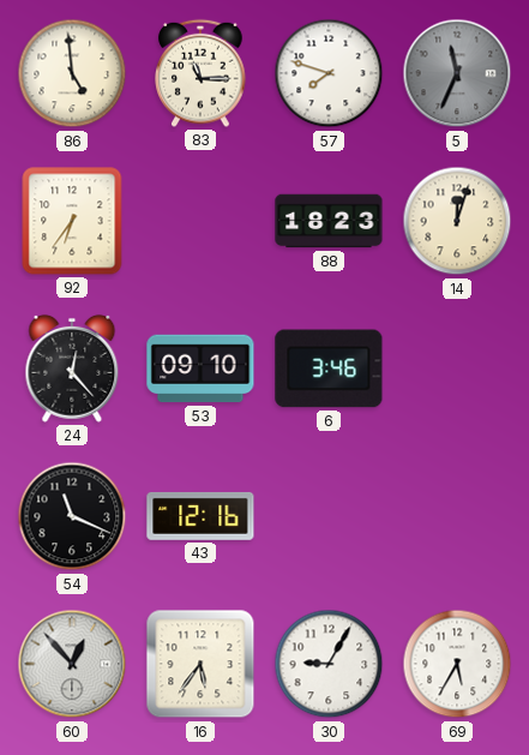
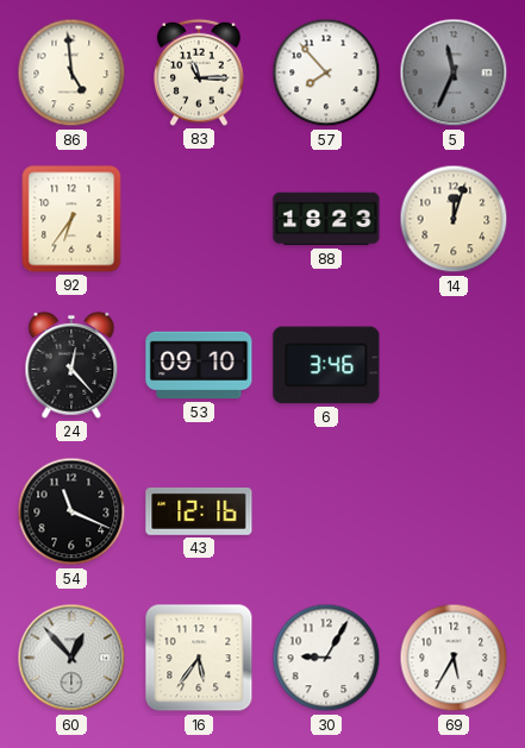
57: 7:48 -> 7:53
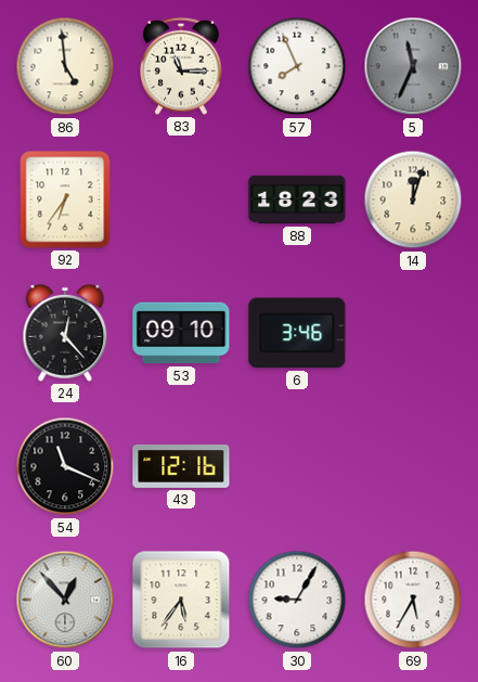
57: 7:53 -> 7:56
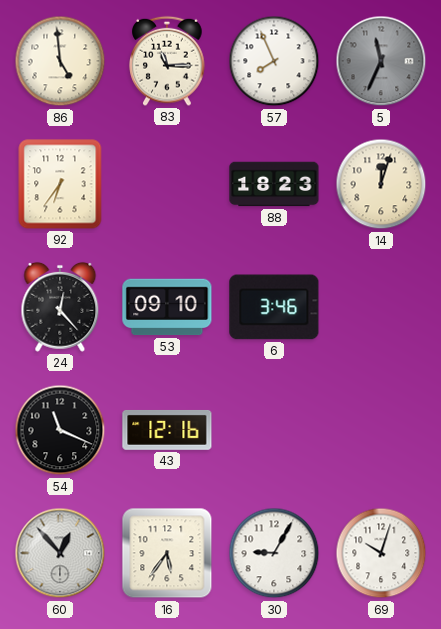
69: 5:35 -> 10:03
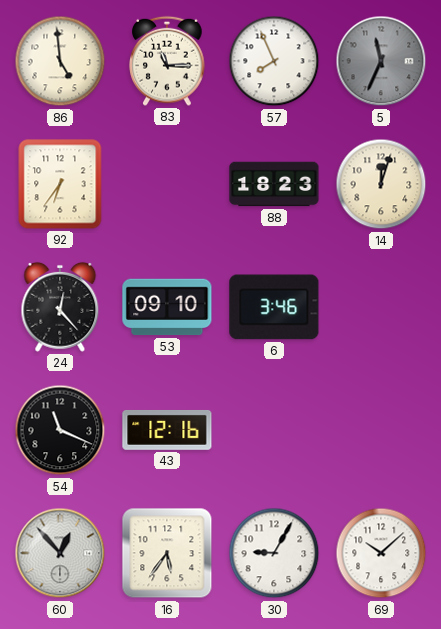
69: 10:03 -> 10:08
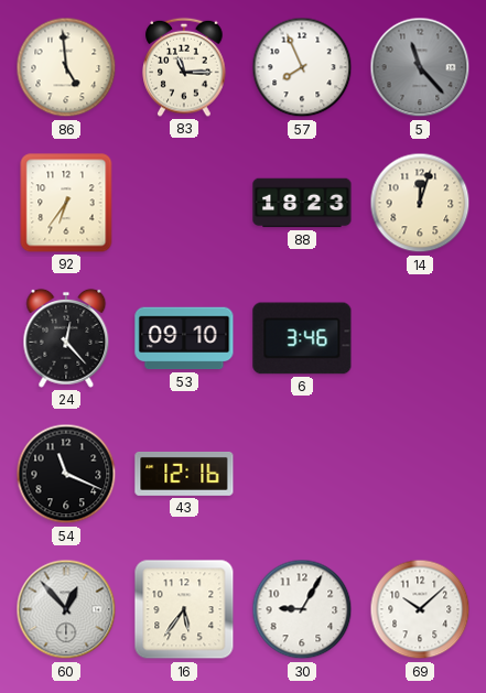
5: 11:34 -> 11:23
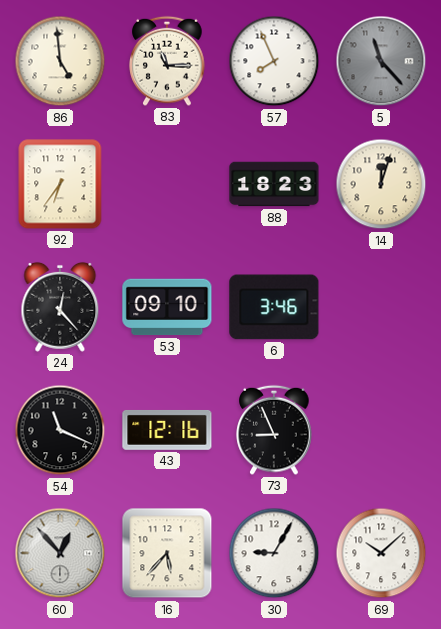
73: none -> 8:56
16: 5:36 -> 5:37
